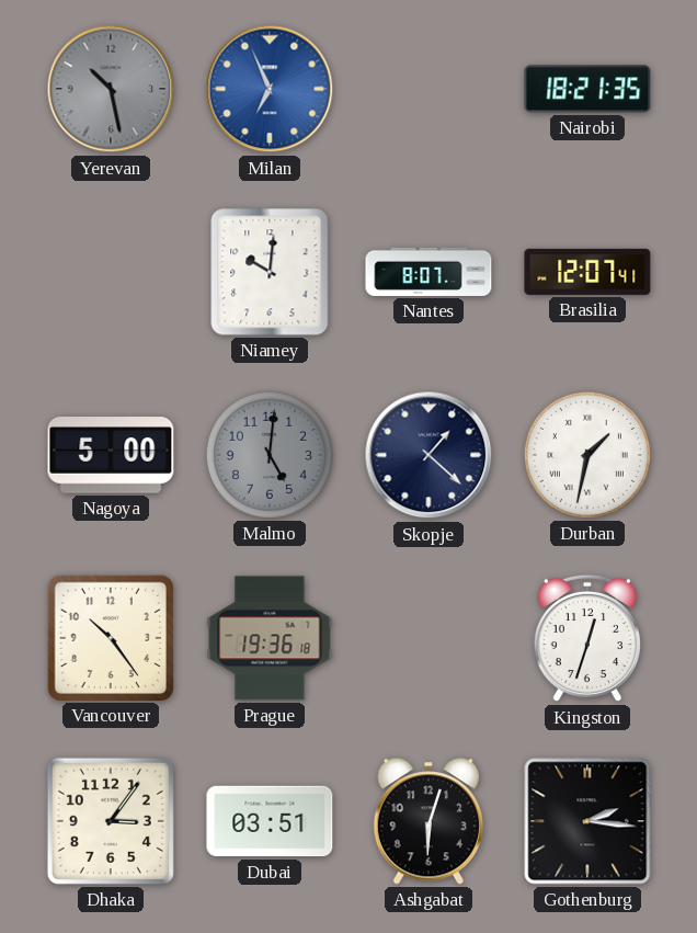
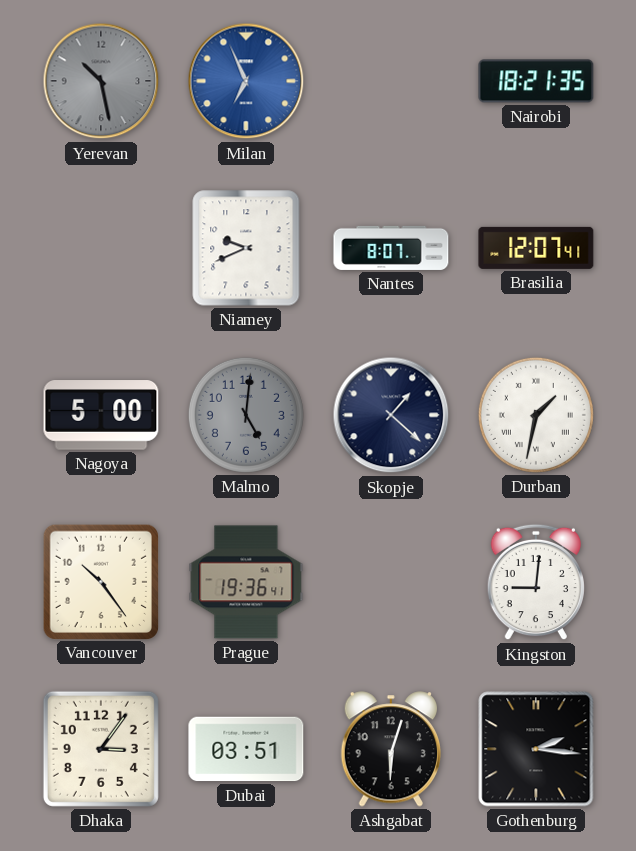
Niamey: 10:01 -> 9:41
Prague: 19:36:18 -> 19:36:41
Kingston: 12:33 -> 9:01
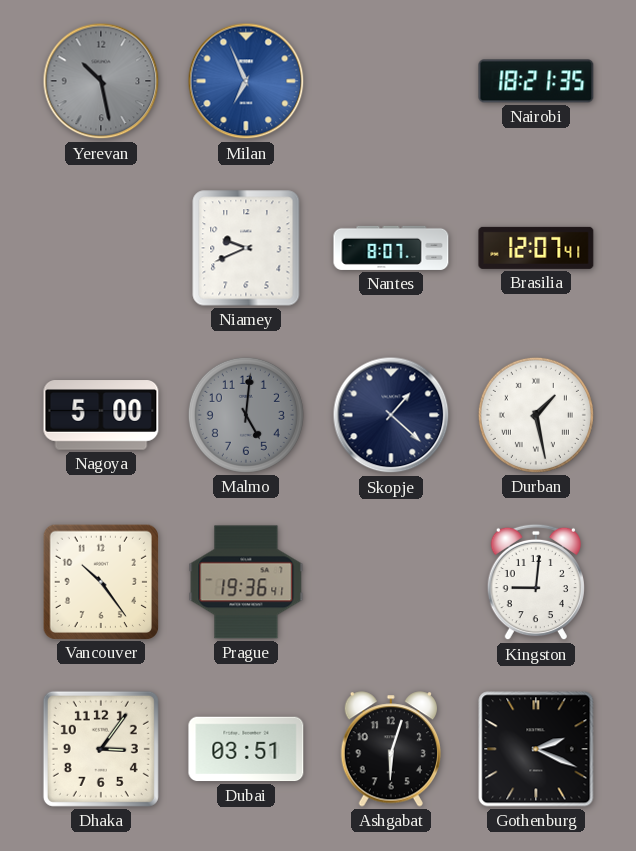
Durban: 1:32 -> 1:28
Gothenburg: 2:16 -> 2:19
